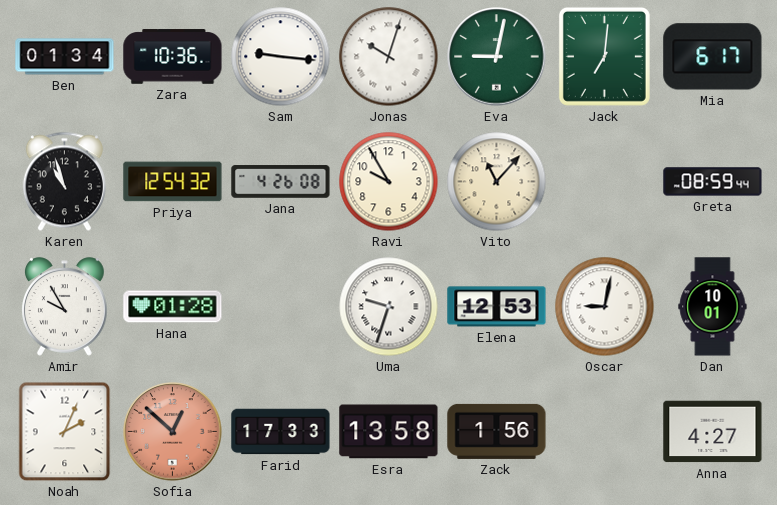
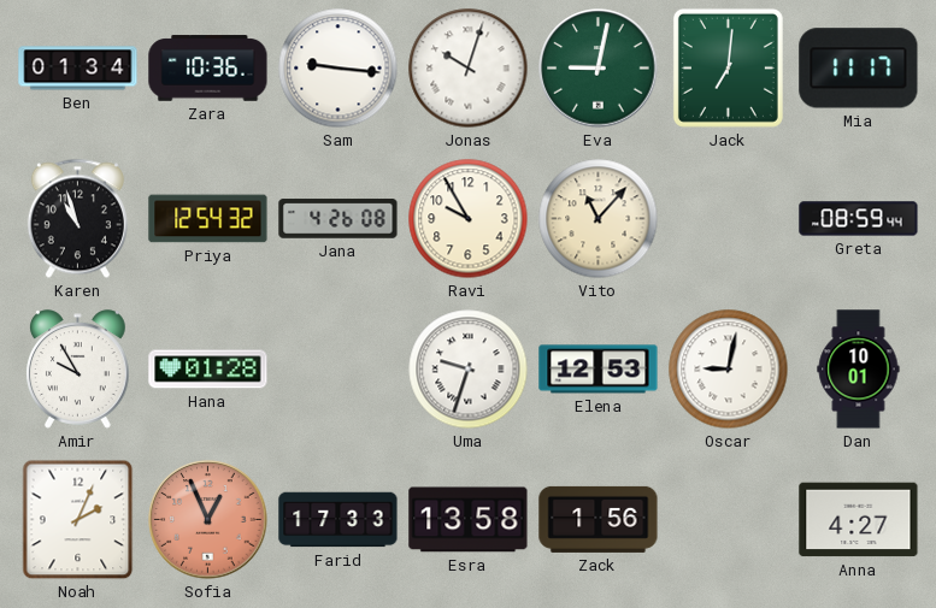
Mia: 6:17 -> 11:17
Sofia: 12:52 -> 12:56
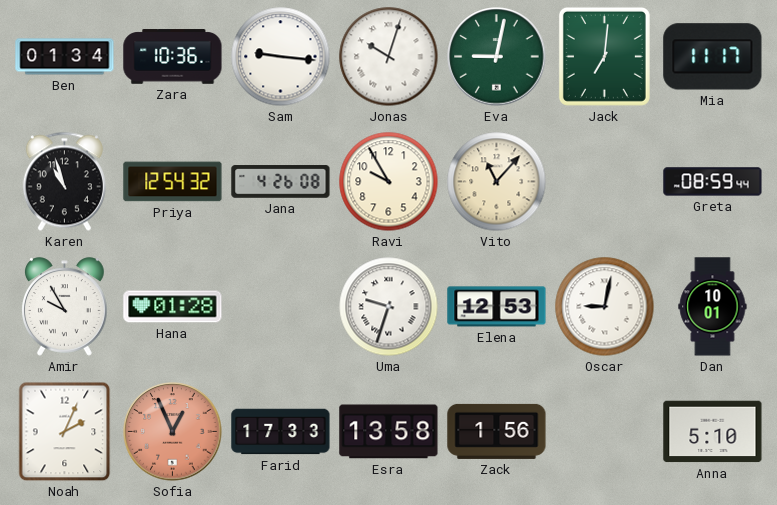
Anna: 4:27 -> 5:10
